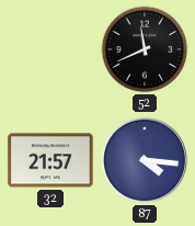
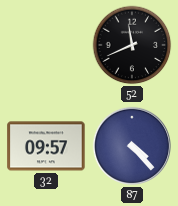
32: 21:57 -> 09:57
87: 4:16 -> 4:23
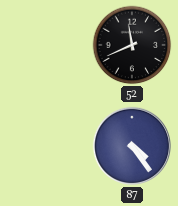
32: 09:57 -> none
87: 4:23 -> 4:24
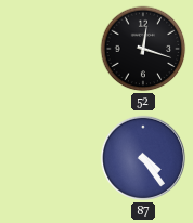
52: 11:41 -> 12:18
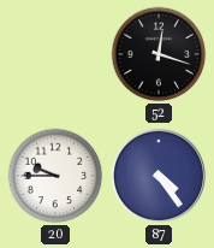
20: none -> 9:45
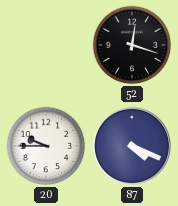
87: 4:24 -> 4:19
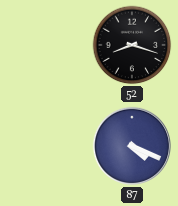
52: 12:18 -> 8:18
20: 9:45 -> none
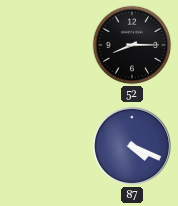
52: 8:18 -> 8:15
